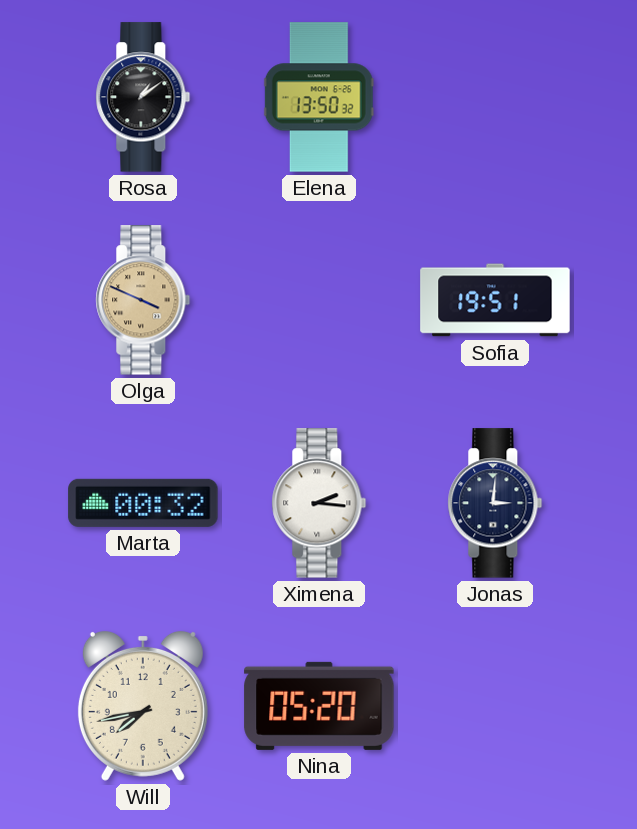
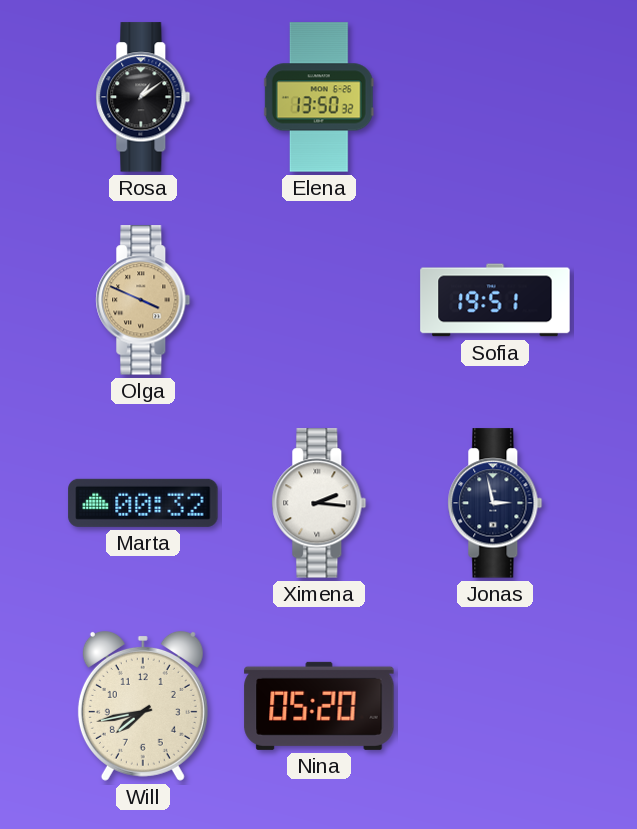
Jonas: 3:01 -> 2:58
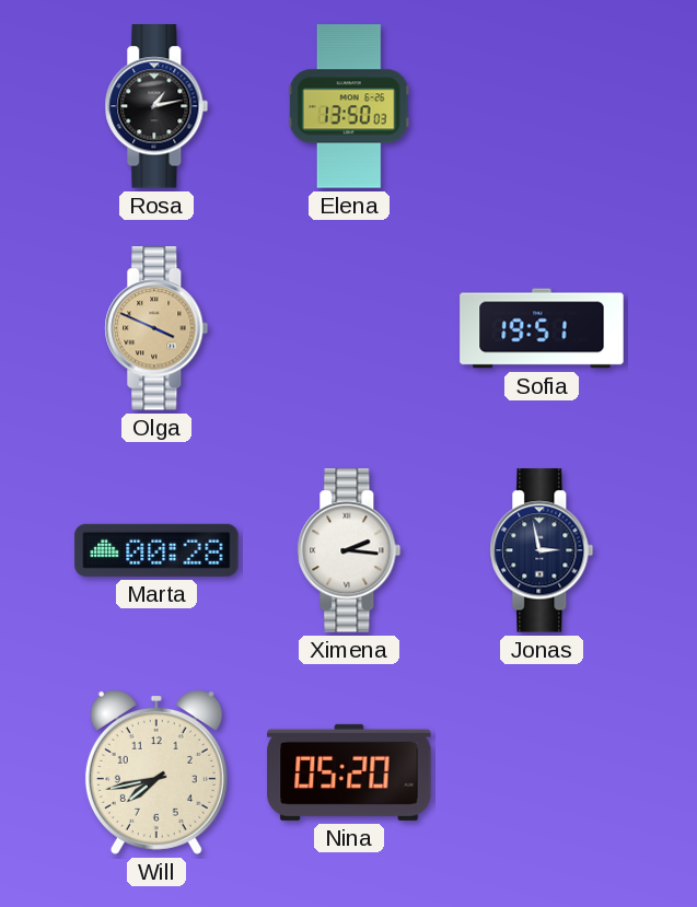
Rosa: 1:09 -> 1:13
Elena: 13:50:32 -> 13:50:03
Marta: 00:32 -> 00:28
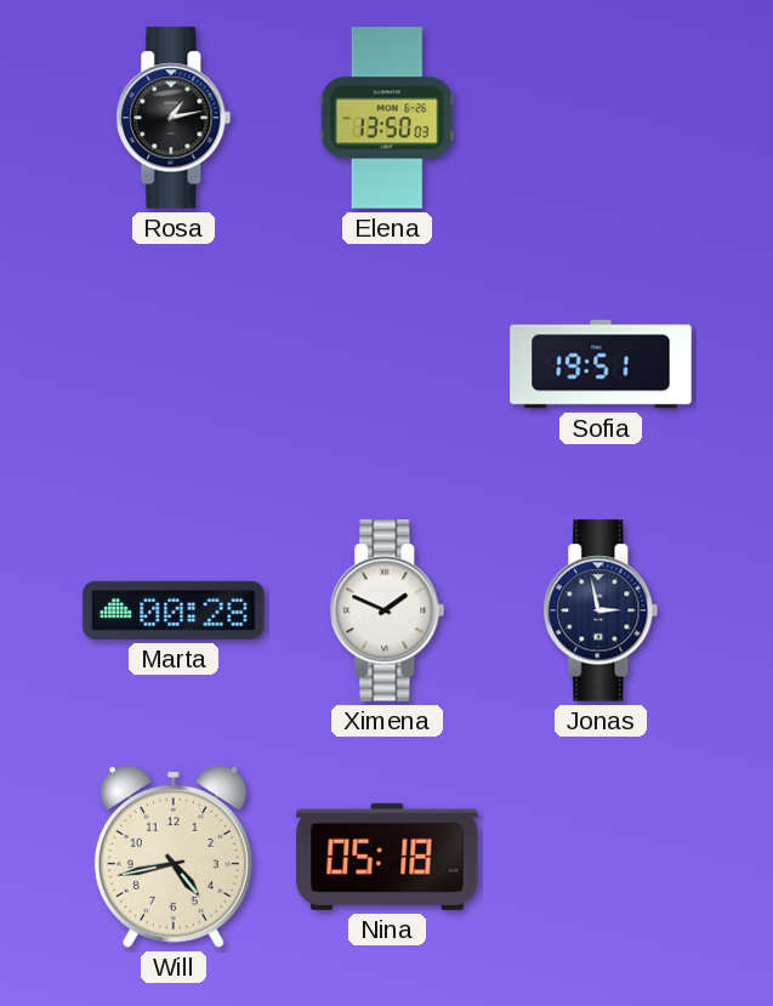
Olga: 3:49 -> none
Ximena: 2:16 -> 1:49
Will: 7:43 -> 4:43
Nina: 05:20 -> 05:18
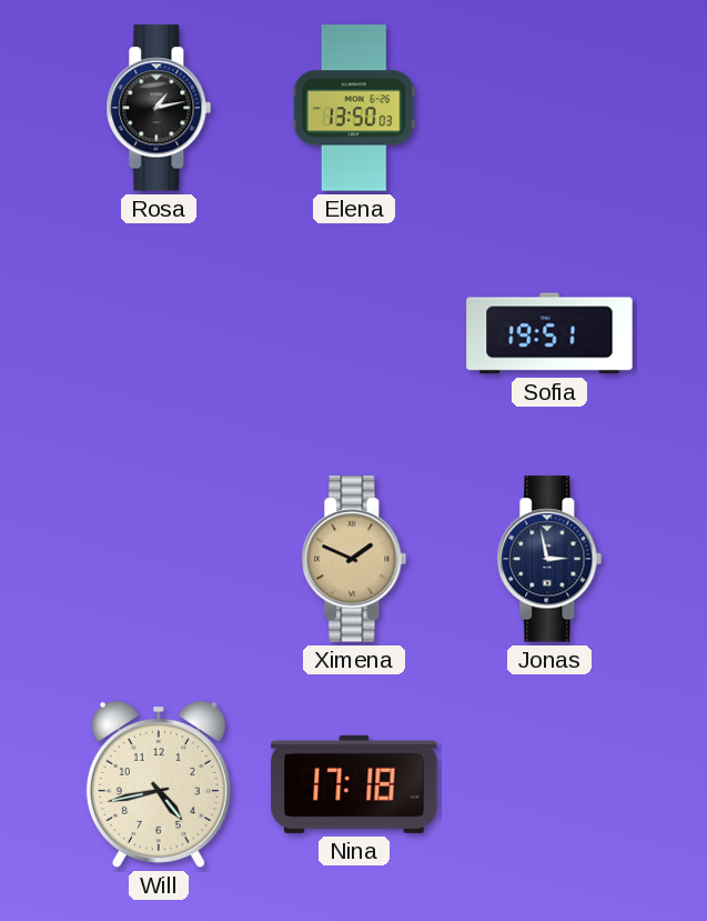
Marta: 00:28 -> none
Ximena dial: white -> champagne
Nina: 05:18 -> 17:18
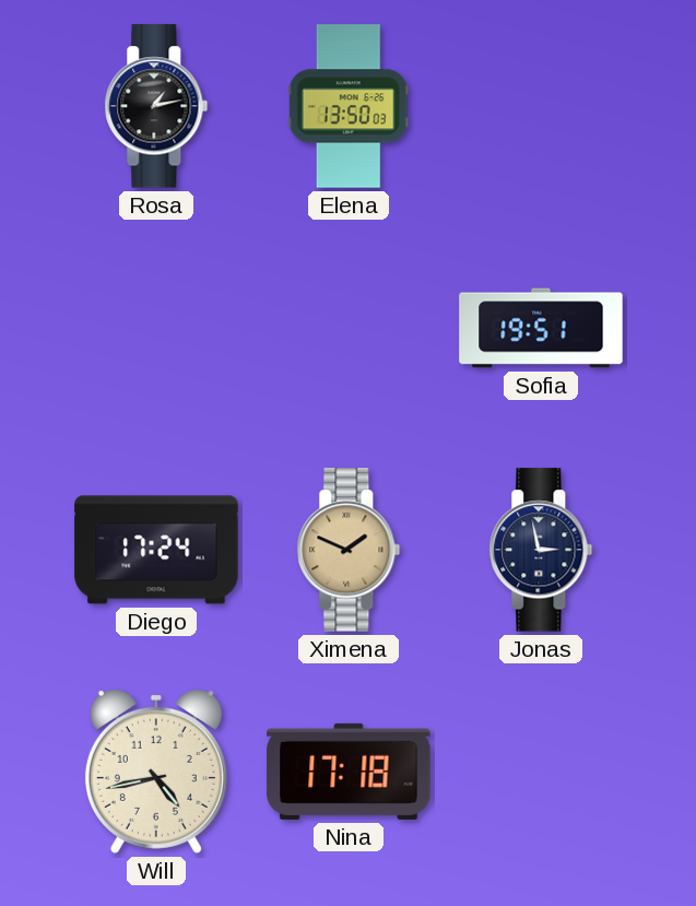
Diego: none -> 17:24
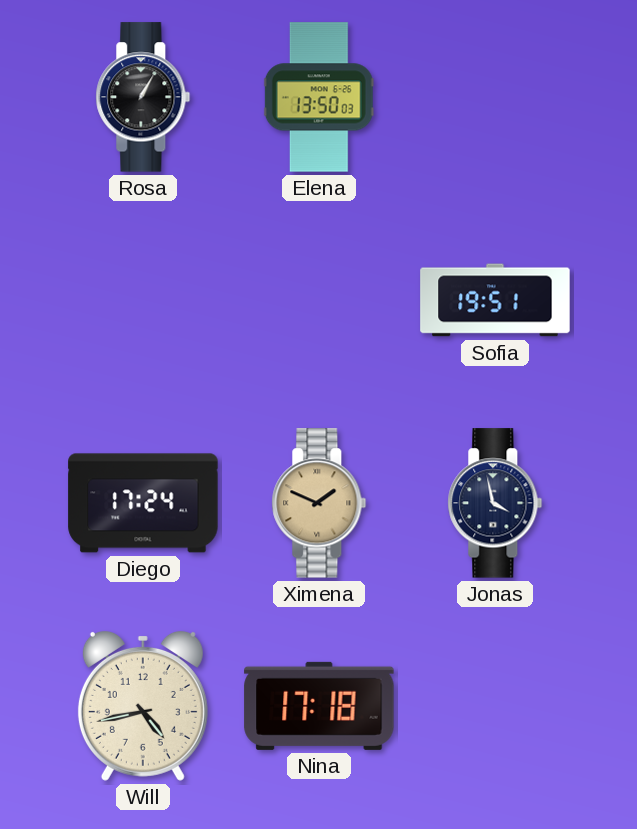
Rosa: 1:13 -> 1:05
Jonas: 2:58 -> 3:58
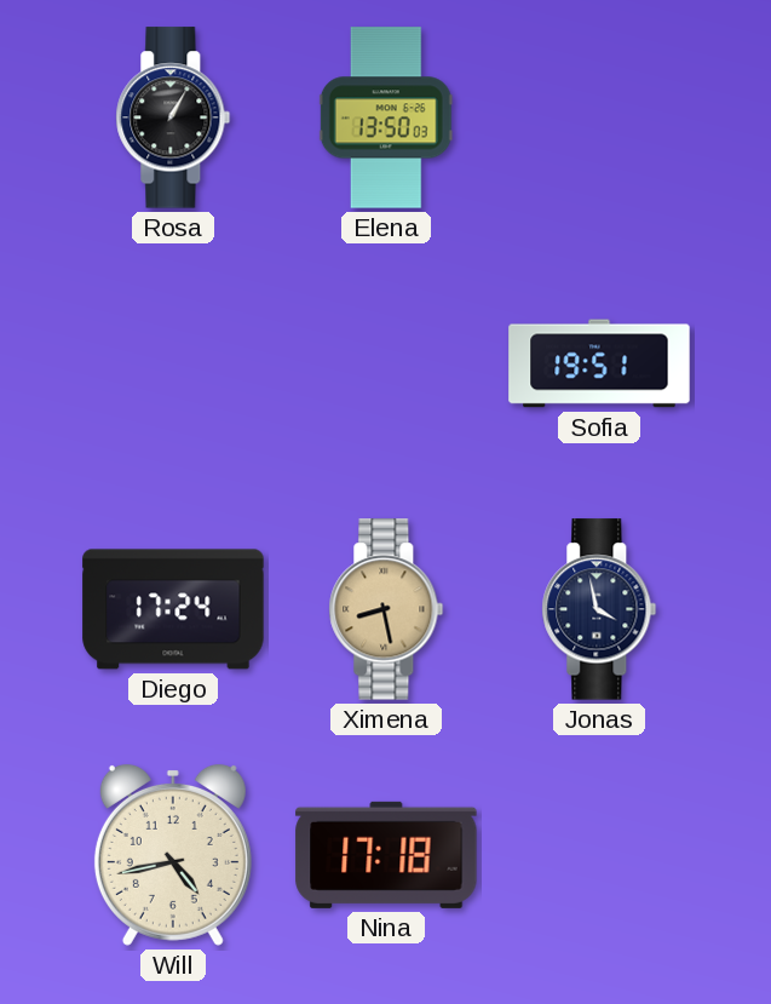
Ximena: 1:49 -> 8:28
